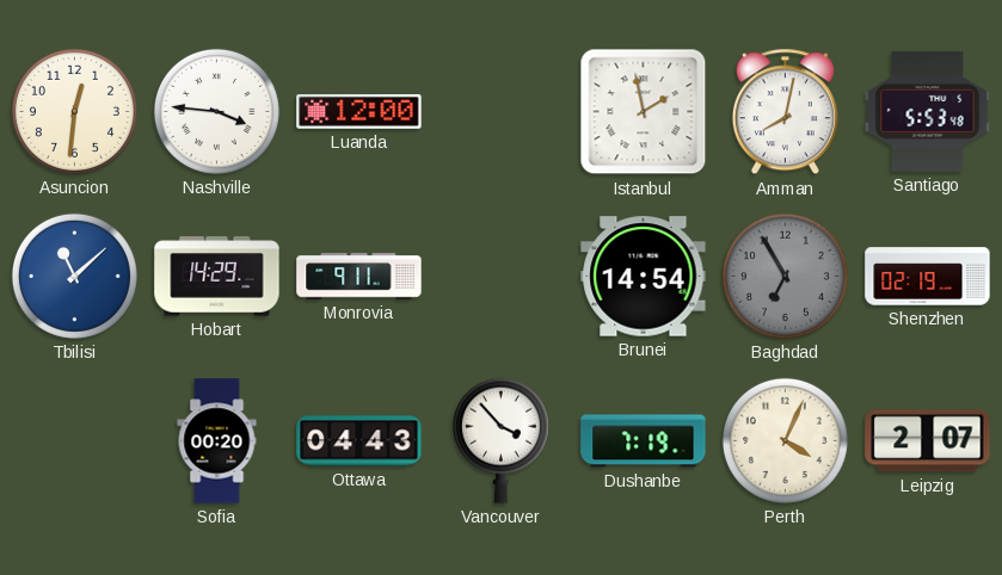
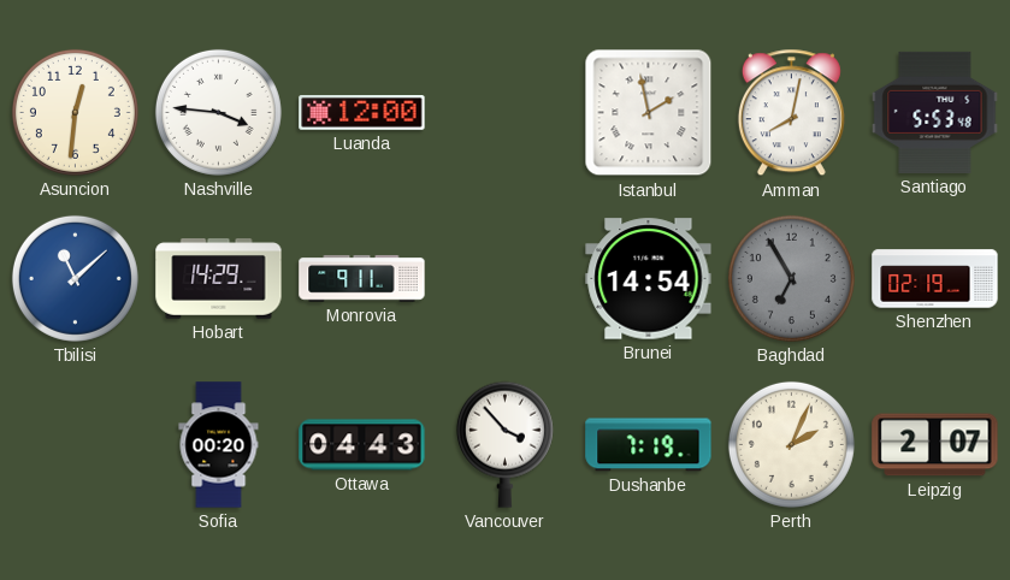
Perth: 4:04 -> 2:04
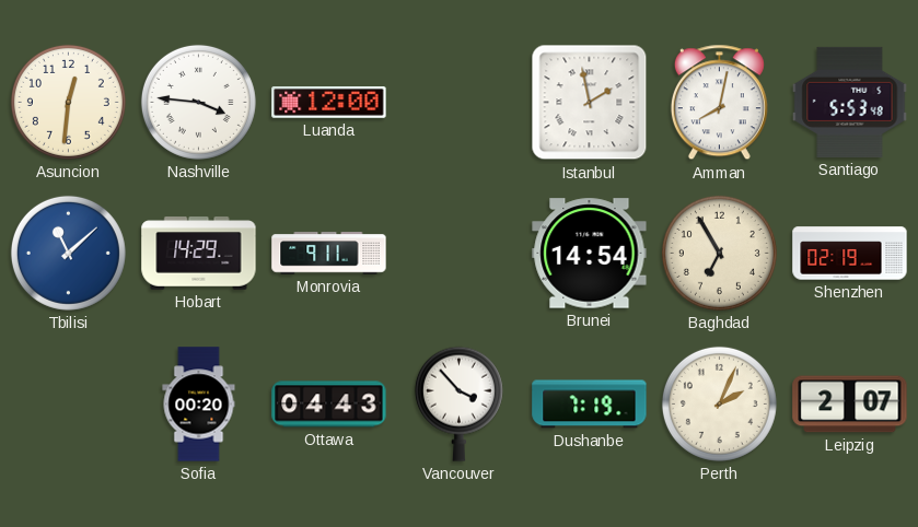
Baghdad dial: grey -> cream
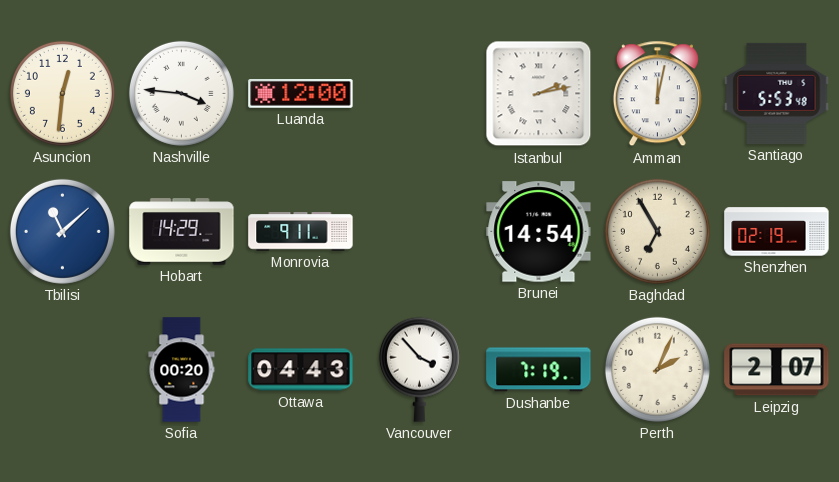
Istanbul: 1:58 -> 2:13
Amman: 8:02 -> 12:02
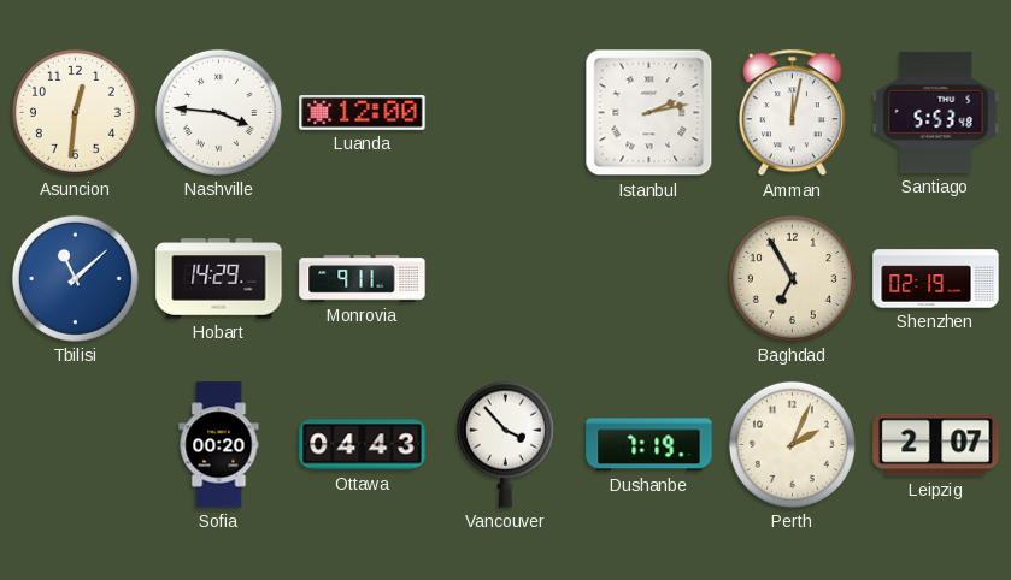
Brunei: 14:54 -> none
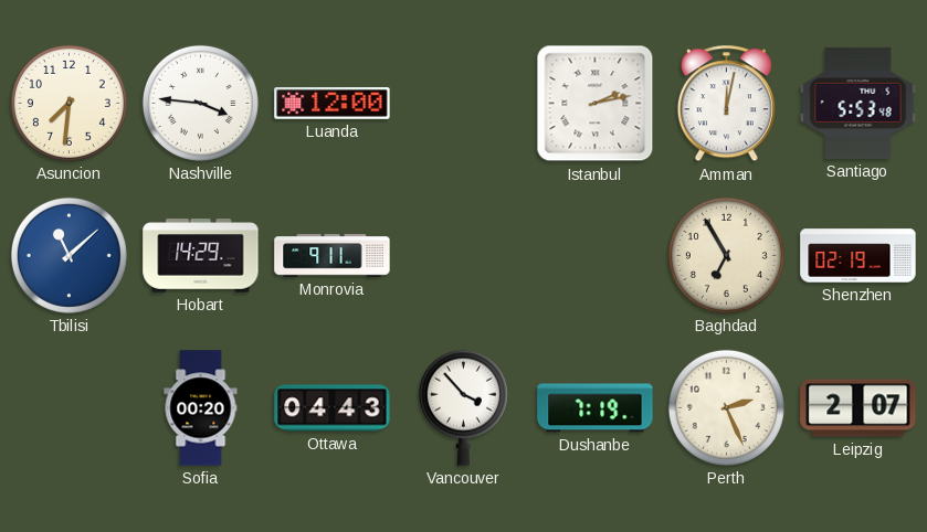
Asuncion: 12:31 -> 7:31
Perth: 2:04 -> 2:26
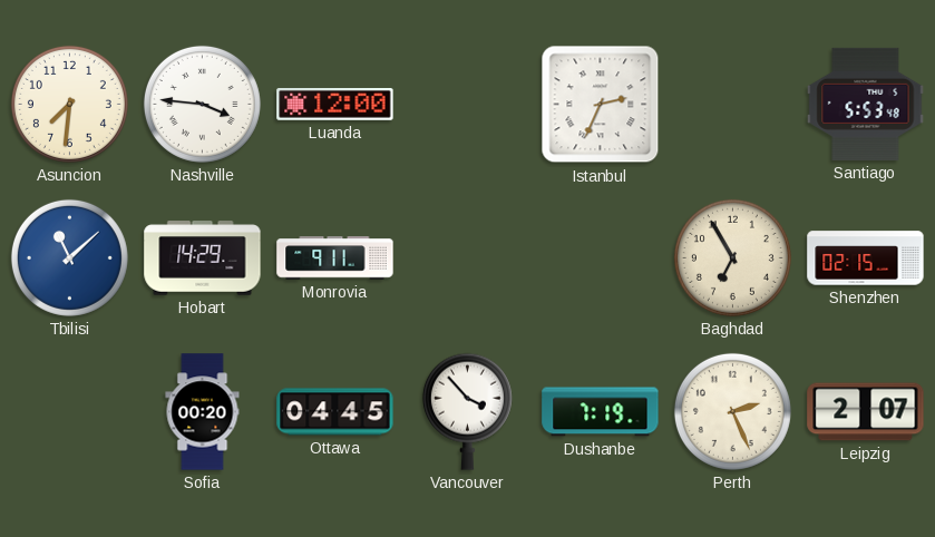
Istanbul: 2:13 -> 2:34
Amman: 12:02 -> none
Shenzhen: 02:19 -> 02:15
Ottawa: 04:43 -> 04:45
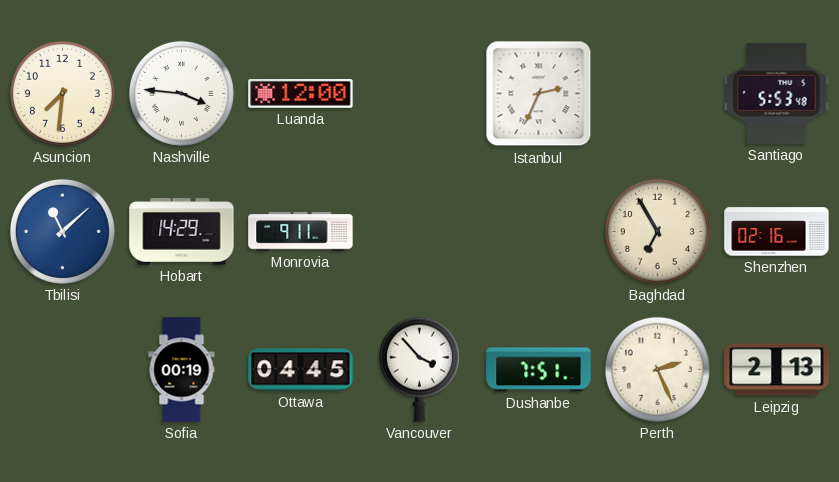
Shenzhen: 02:15 -> 02:16
Sofia: 00:20 -> 00:19
Dushanbe: 7:19 -> 7:51
Leipzig: 2:07 -> 2:13
